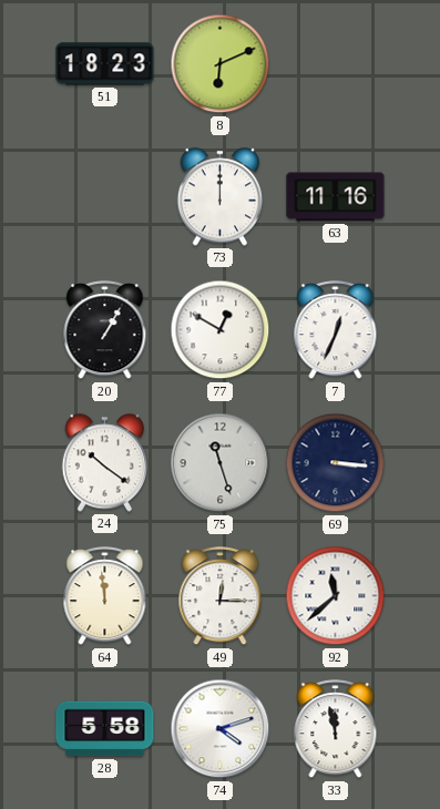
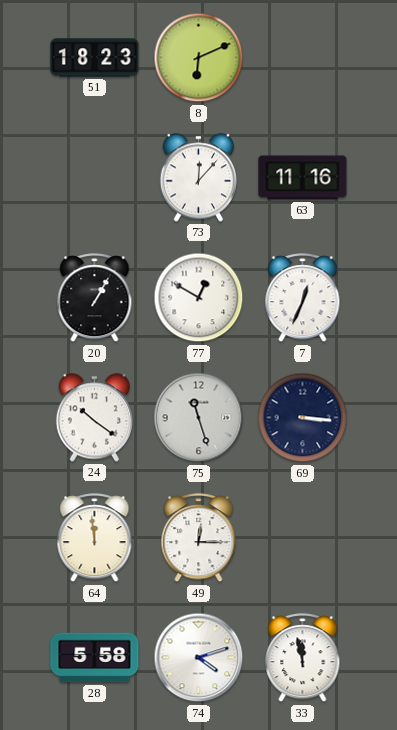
73: 12:00 -> 12:07
92: 11:38 -> none
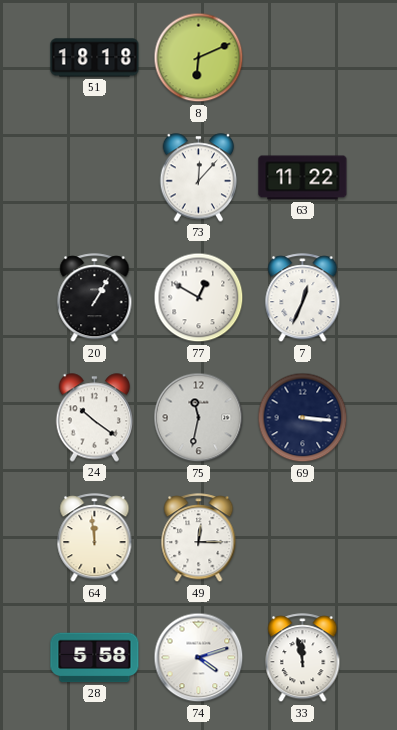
51: 18:23 -> 18:18
63: 11:16 -> 11:22
75: 11:27 -> 11:32
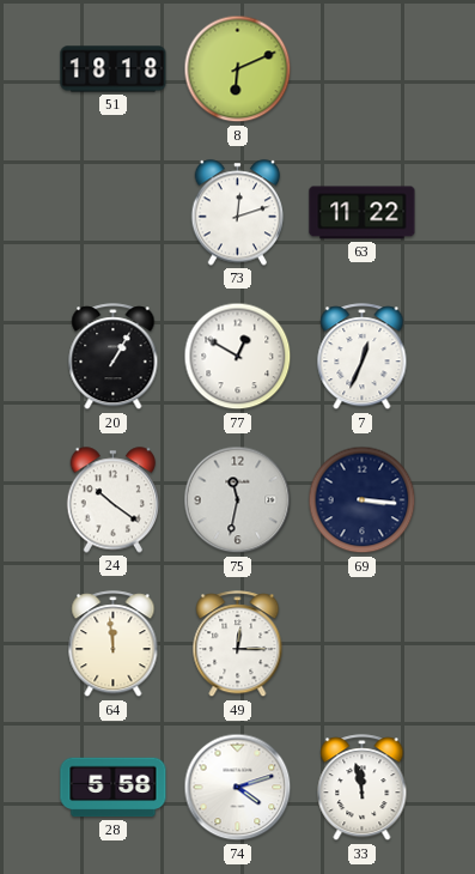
73: 12:07 -> 12:12
